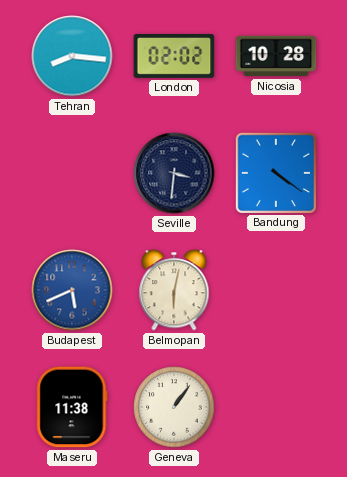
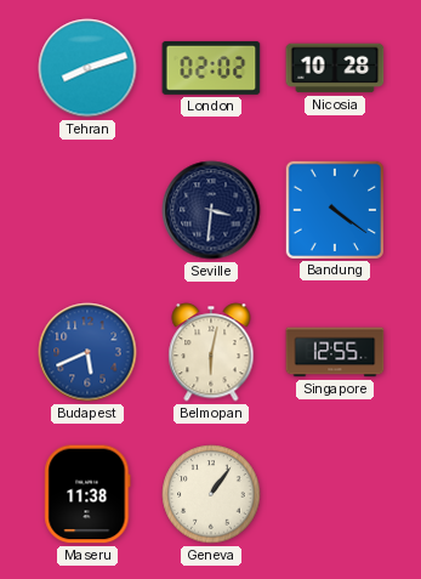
Tehran: 8:16 -> 8:12
Singapore: none -> 12:55
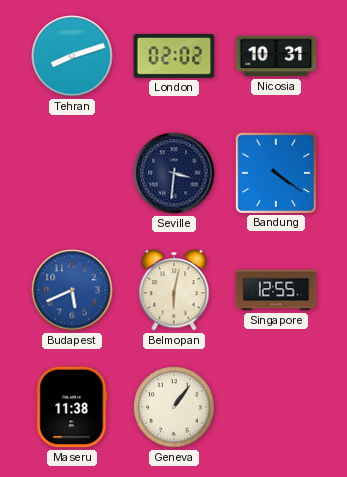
Nicosia: 10:28 -> 10:31
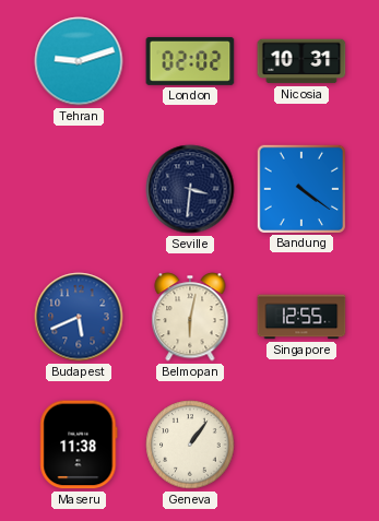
Tehran: 8:12 -> 9:12
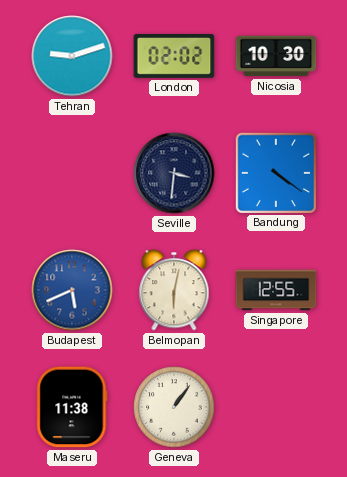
Nicosia: 10:31 -> 10:30
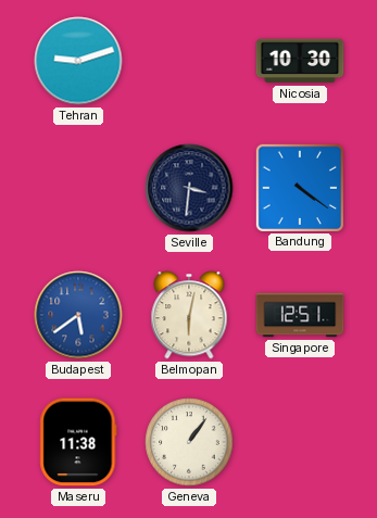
London: 02:02 -> none
Budapest: 5:41 -> 5:39
Singapore: 12:55 -> 12:51
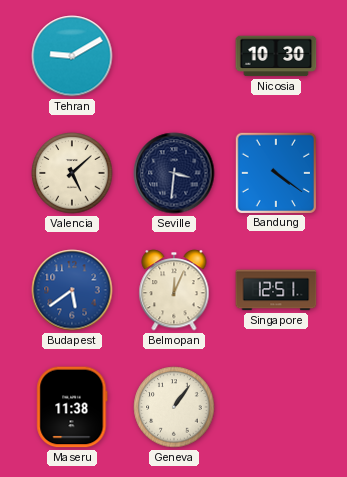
Tehran: 9:12 -> 9:10
Valencia: none -> 5:08
Belmopan: 6:02 -> 12:04
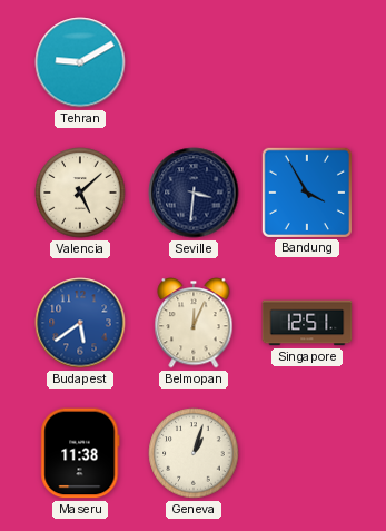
Nicosia: 10:30 -> none
Bandung: 4:21 -> 3:55
Geneva: 1:06 -> 1:03
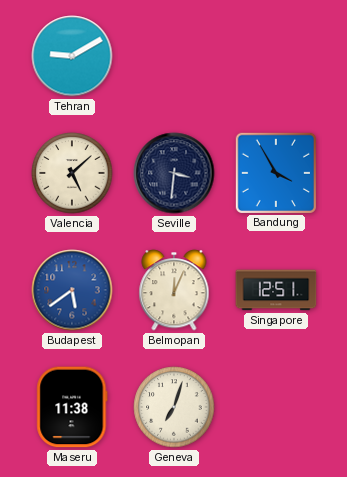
Geneva: 1:03 -> 7:03
